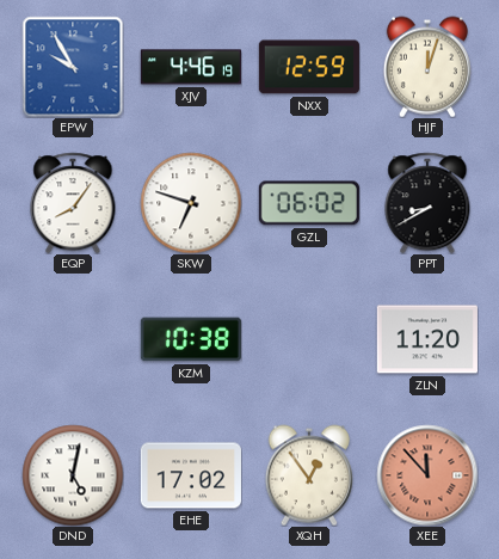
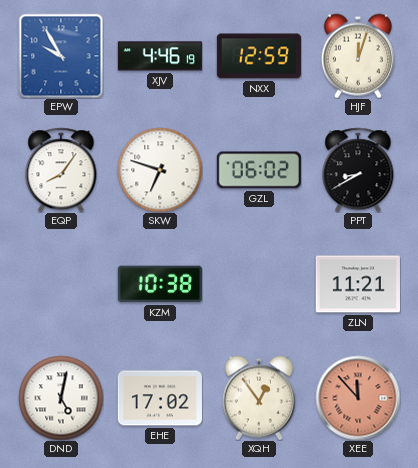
ZLN: 11:20 -> 11:21
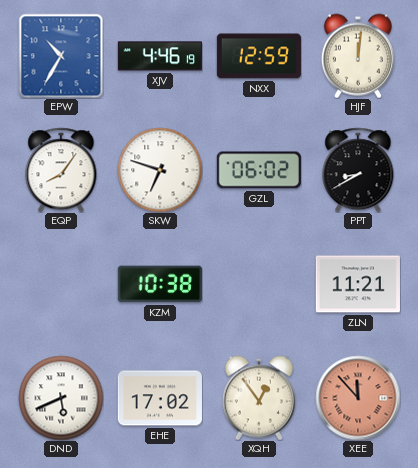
EPW: 9:55 -> 10:35
HJF: 12:03 -> 12:01
DND: 5:02 -> 5:41
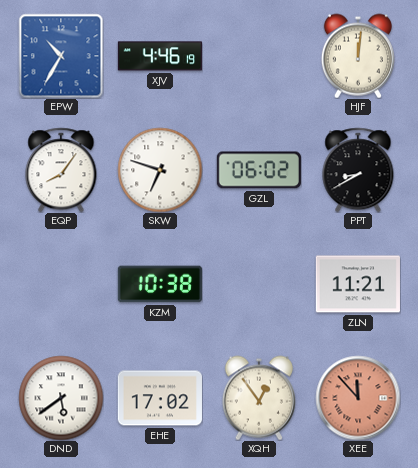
NXX: 12:59 -> none
DND: 5:41 -> 5:39
